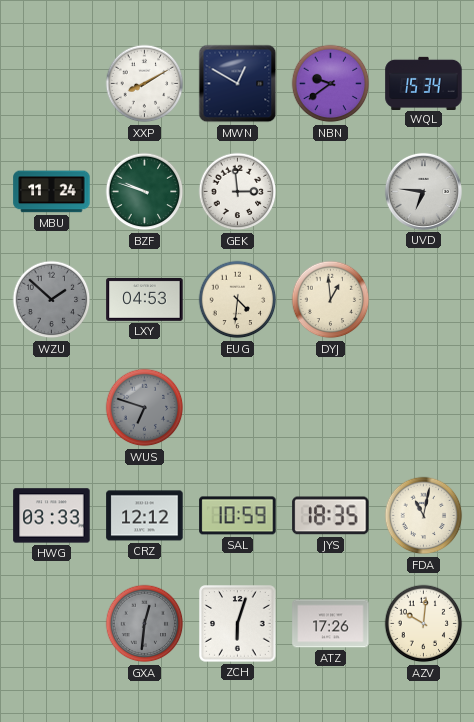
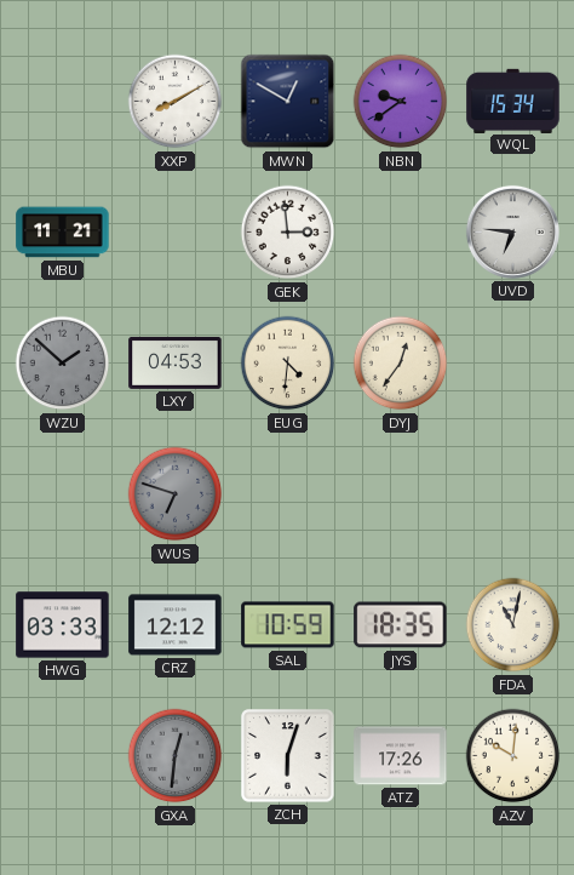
MBU: 11:24 -> 11:21
BZF: 9:48 -> none
DYJ: 12:59 -> 12:36
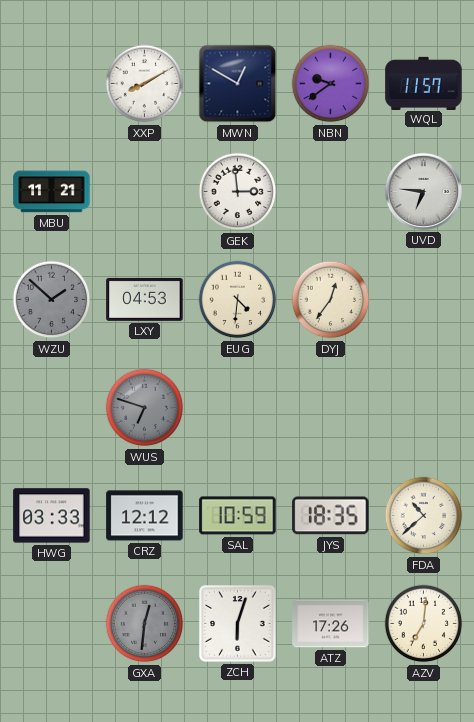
WQL: 15:34 -> 11:57
FDA: 11:02 -> 10:38
AZV: 10:01 -> 7:01
